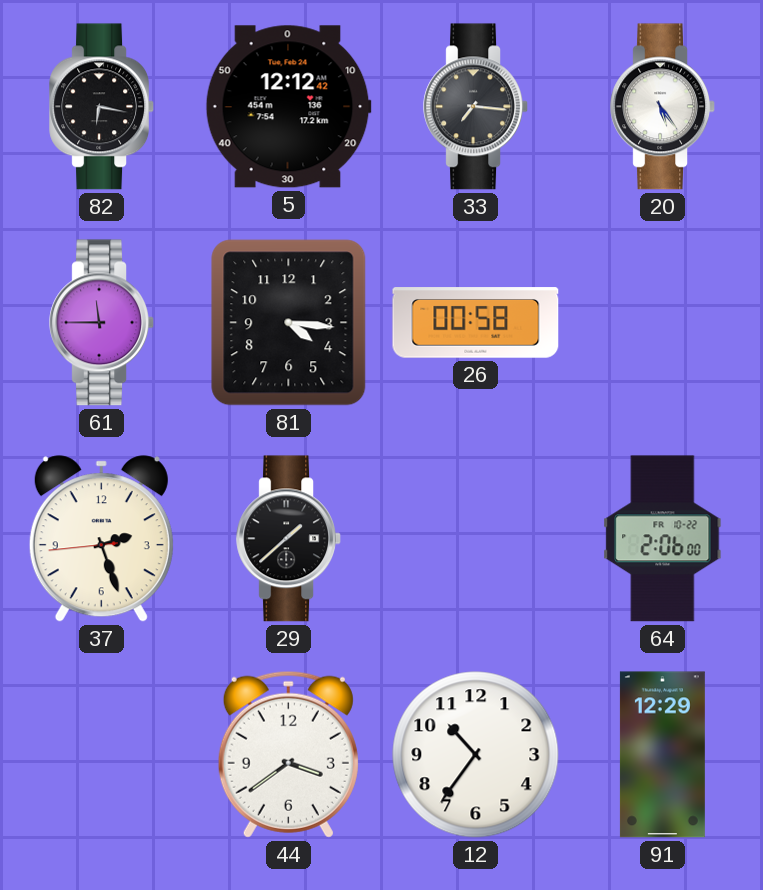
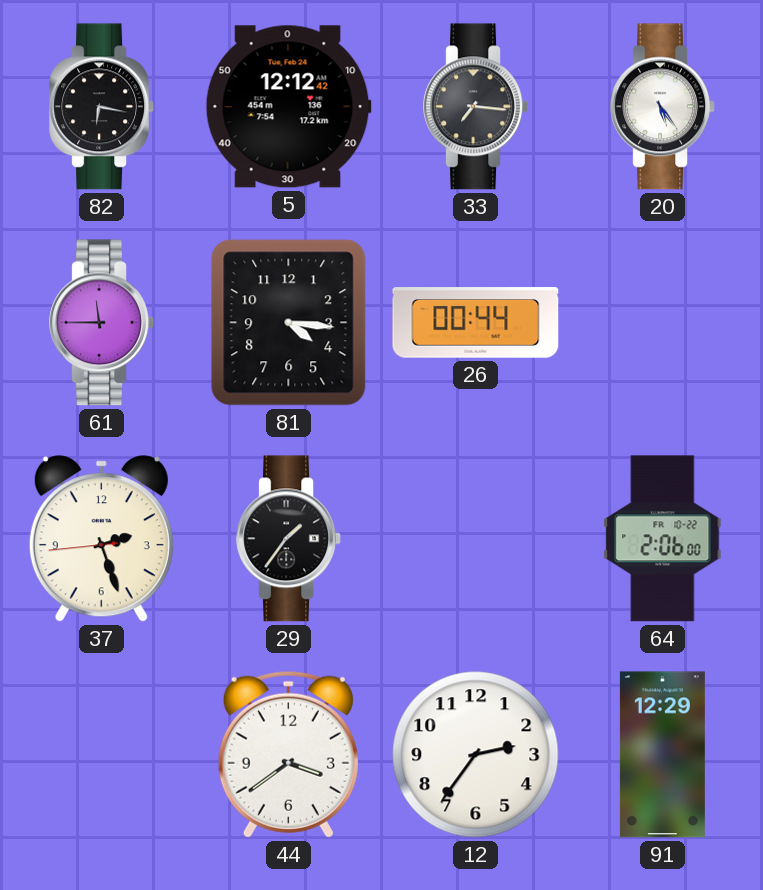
26: 00:58 -> 00:44
29: 1:38 -> 1:36
12: 10:36 -> 2:36
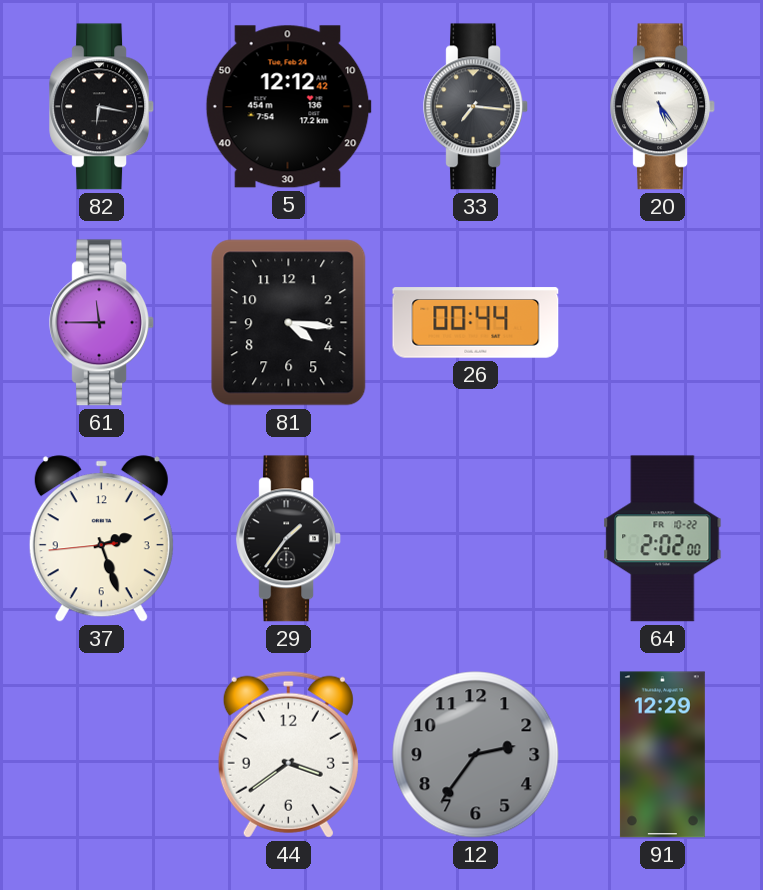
64: 2:06 -> 2:02
12 dial: white -> grey
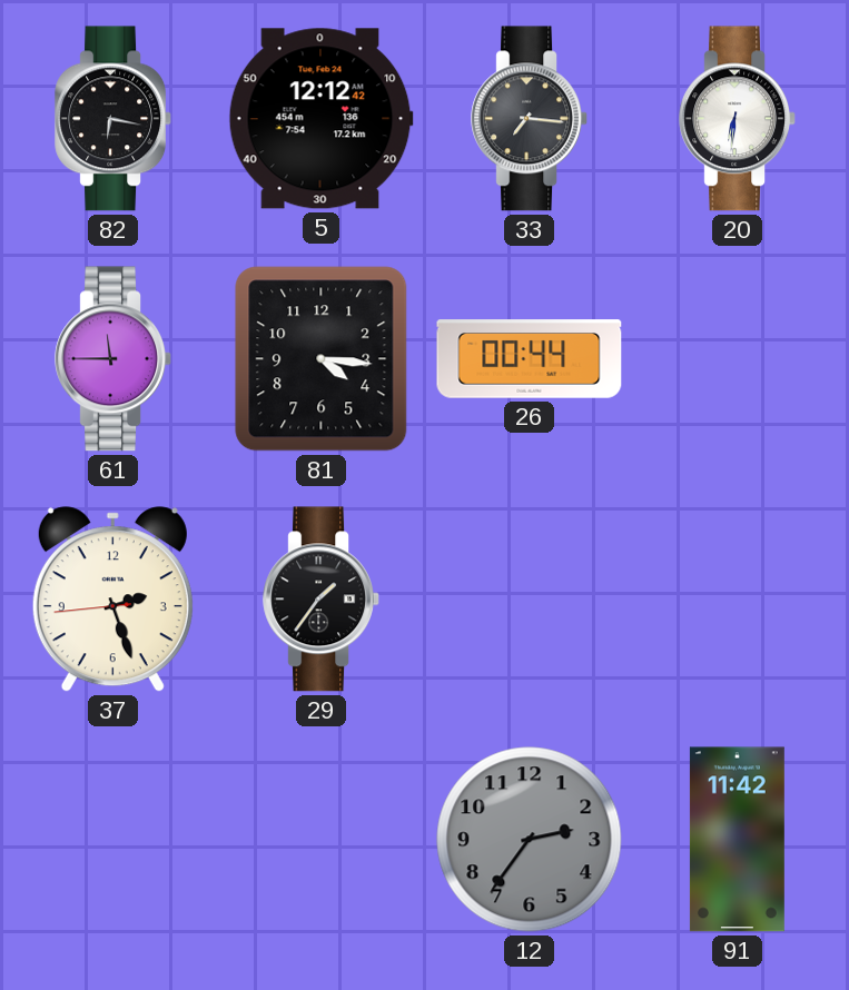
20: 5:24 -> 6:31
64: 2:02 -> none
44: 3:39 -> none
91: 12:29 -> 11:42
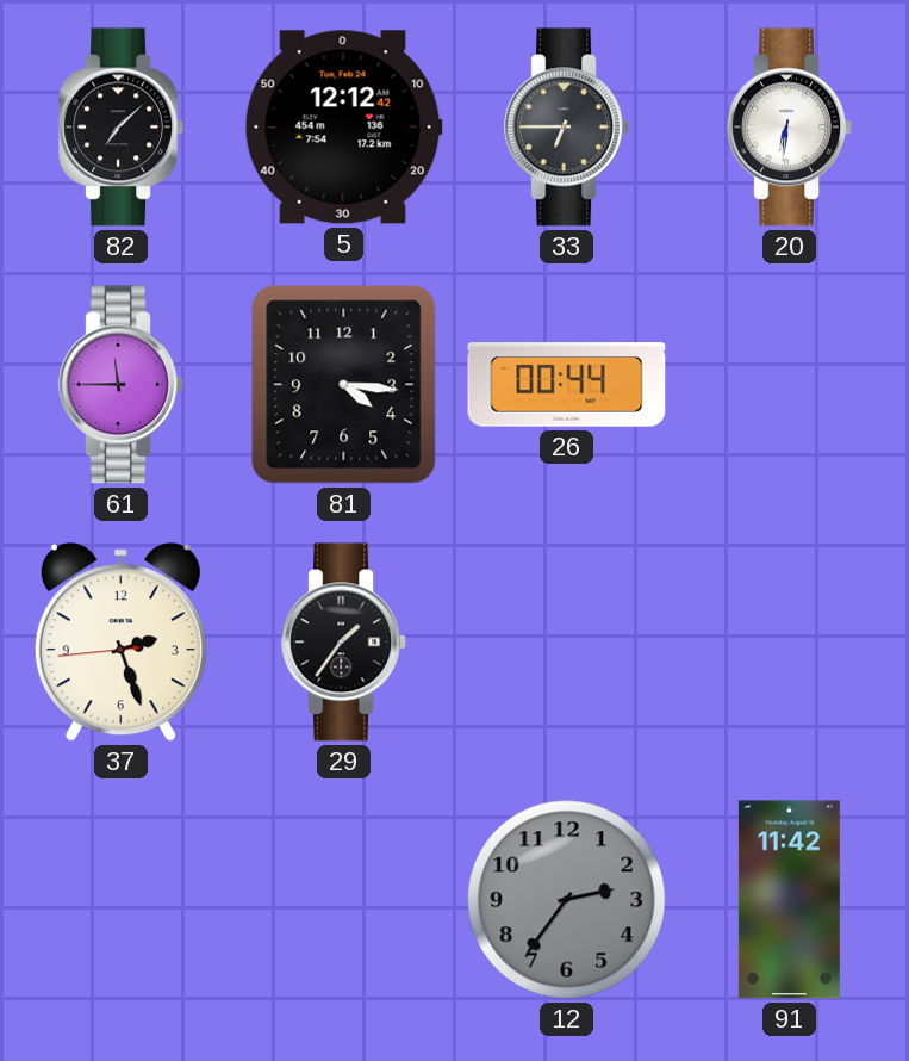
82: 6:17 -> 7:08
33: 7:16 -> 6:45
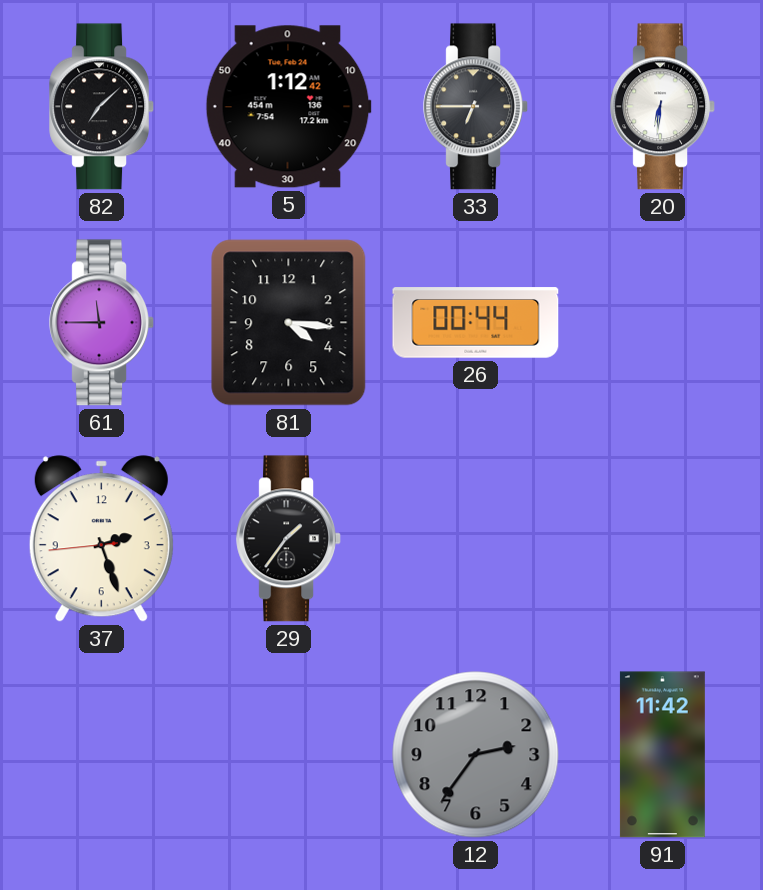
5: 12:12 -> 1:12
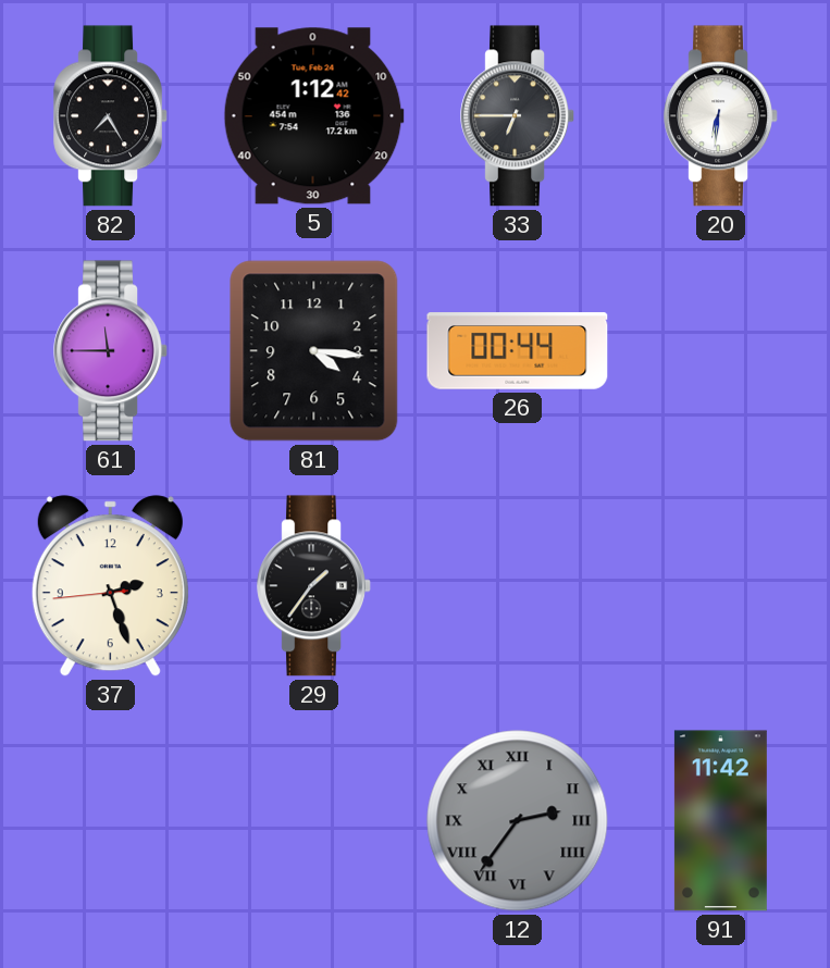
82: 7:08 -> 7:25
12 numerals: Arabic -> Roman
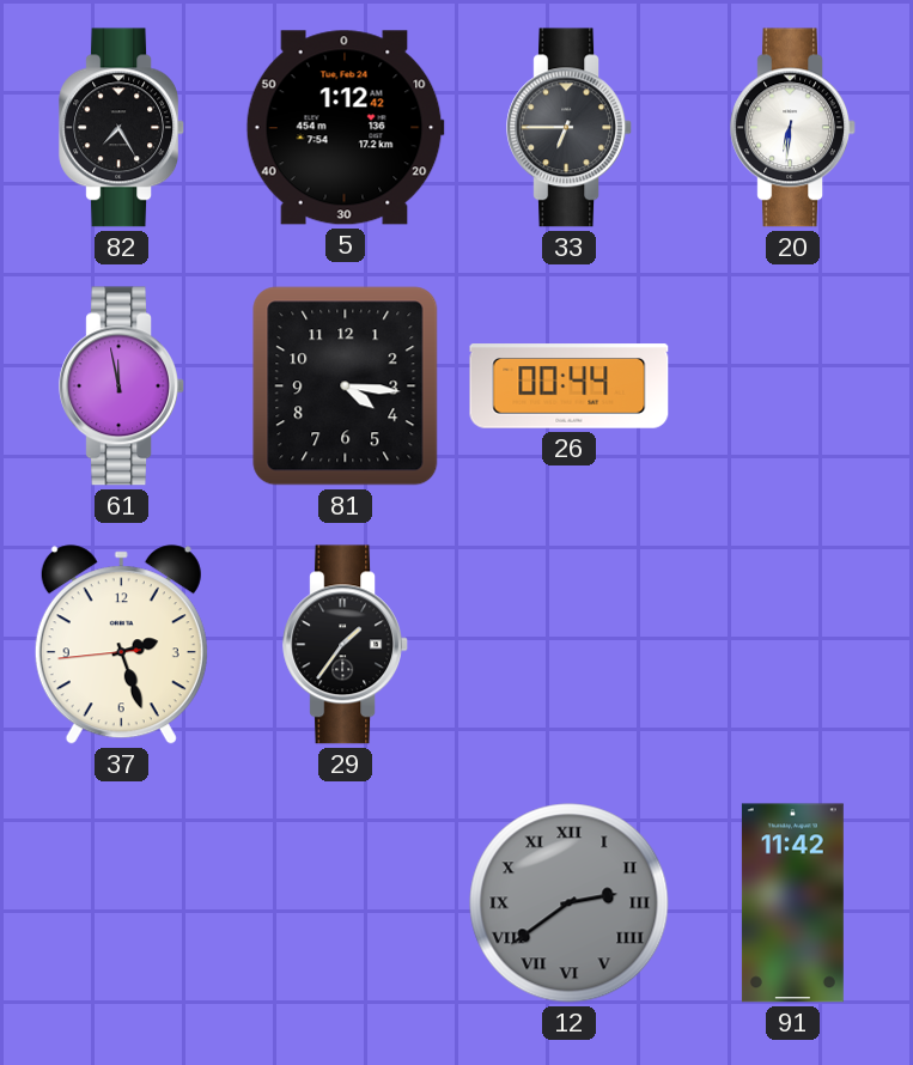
61: 11:45 -> 11:58
12: 2:36 -> 2:39
